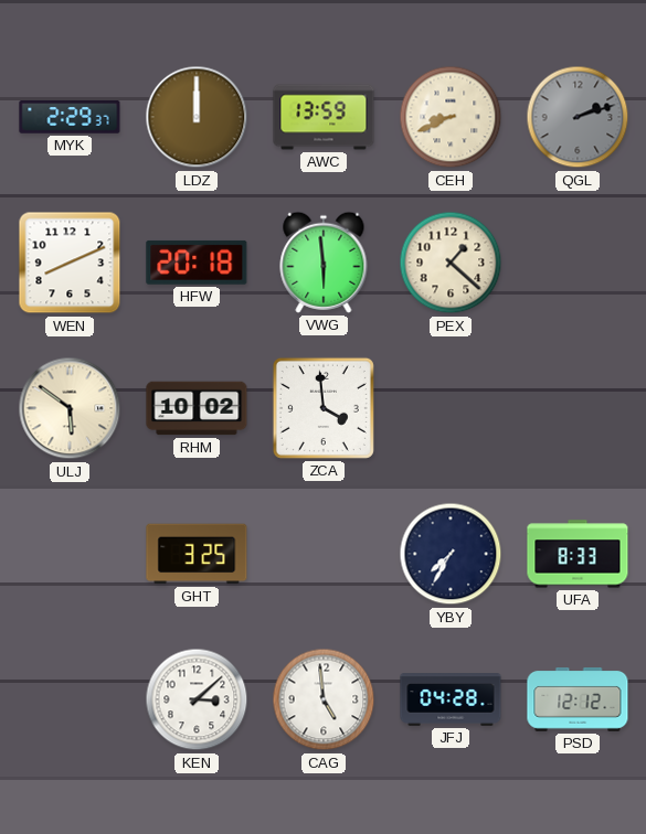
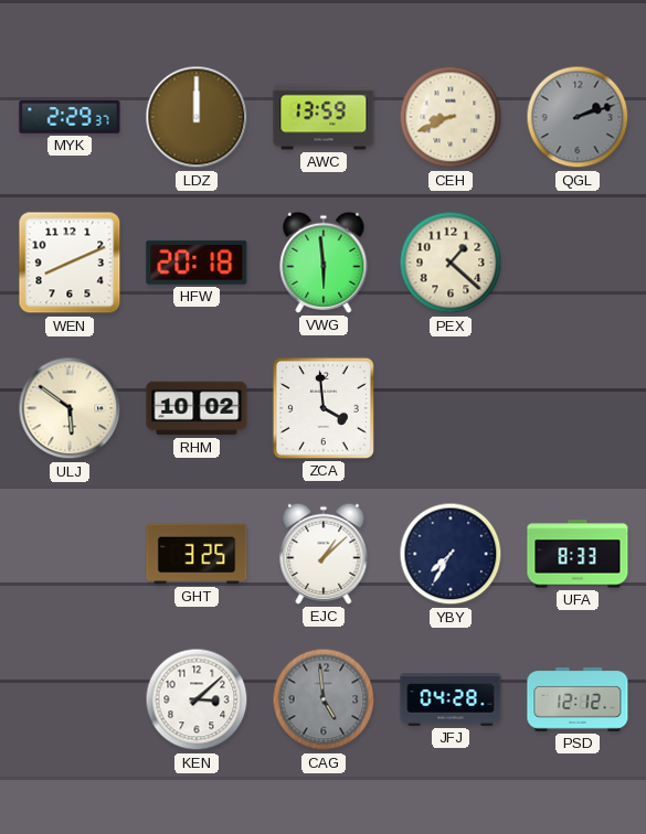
EJC: none -> 1:08
CAG dial: white -> grey
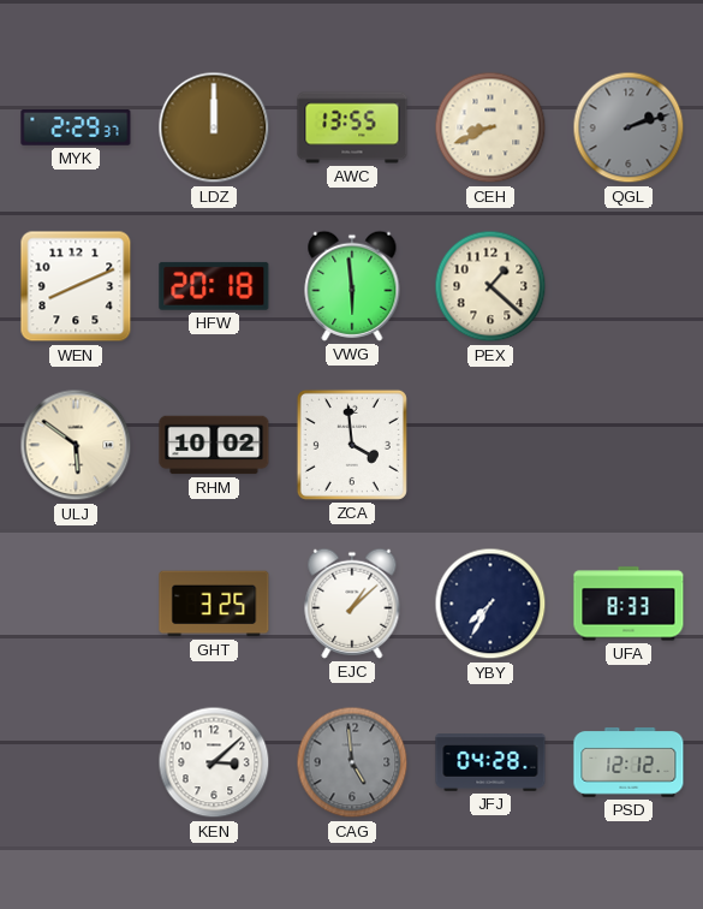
AWC: 13:59 -> 13:55
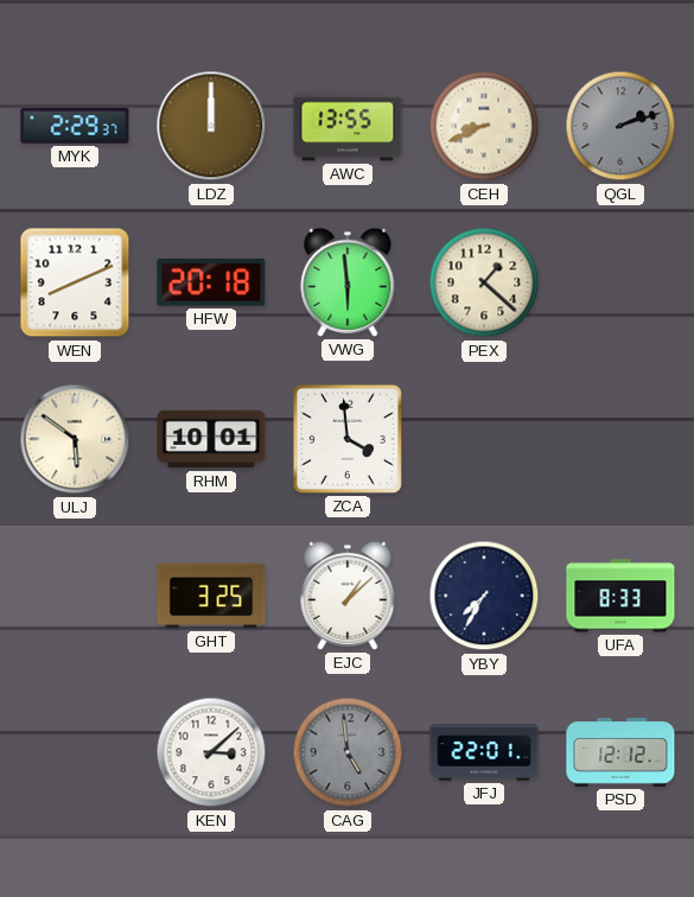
RHM: 10:02 -> 10:01
JFJ: 04:28 -> 22:01
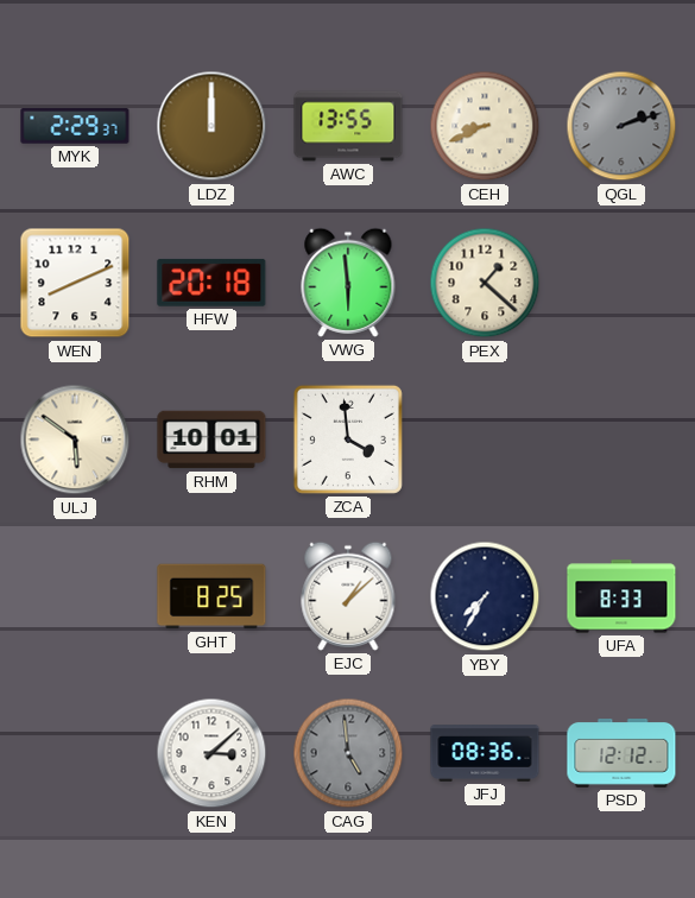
GHT: 3:25 -> 8:25
JFJ: 22:01 -> 08:36
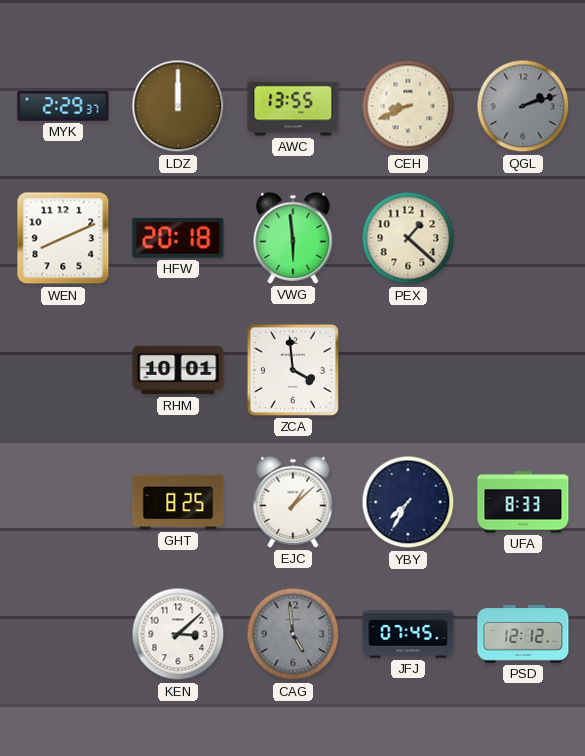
ULJ: 5:51 -> none
JFJ: 08:36 -> 07:45
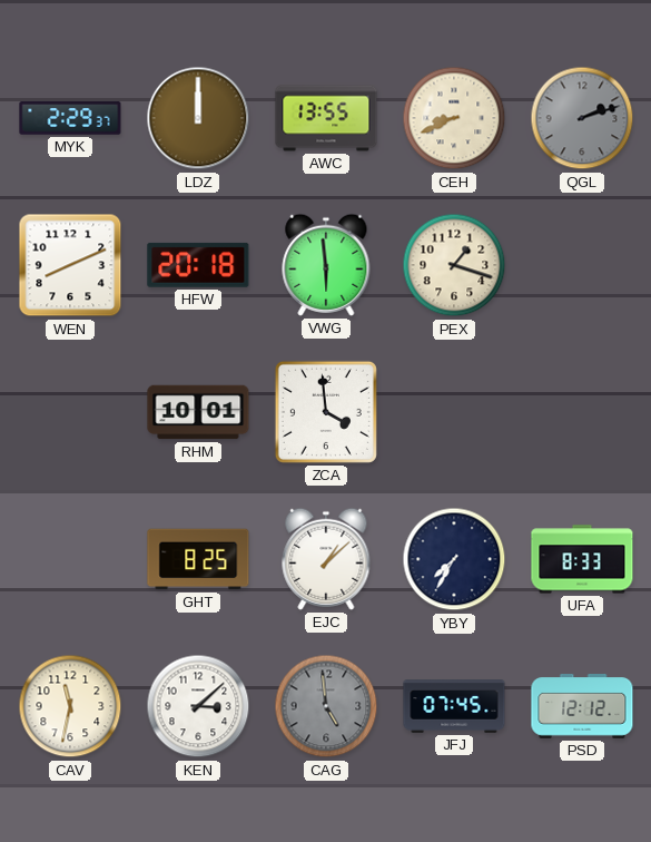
PEX: 1:22 -> 1:18
CAV: none -> 11:32
